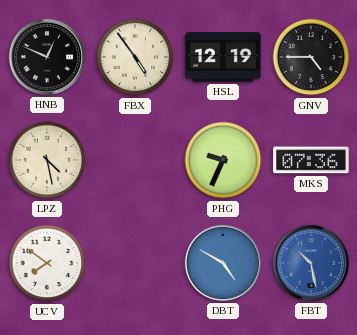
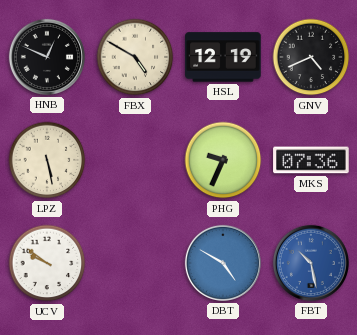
FBX: 4:54 -> 4:50
GNV: 4:45 -> 4:41
LPZ: 4:28 -> 5:28
UCV: 7:51 -> 9:51
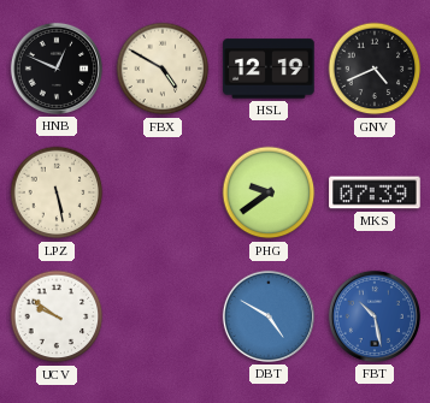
PHG: 9:34 -> 9:39
MKS: 07:36 -> 07:39
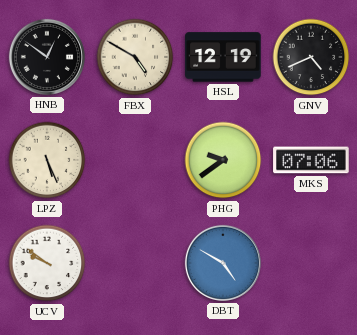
HNB: 12:49 -> 12:51
LPZ: 5:28 -> 5:26
MKS: 07:39 -> 07:06
FBT: 10:28 -> none
